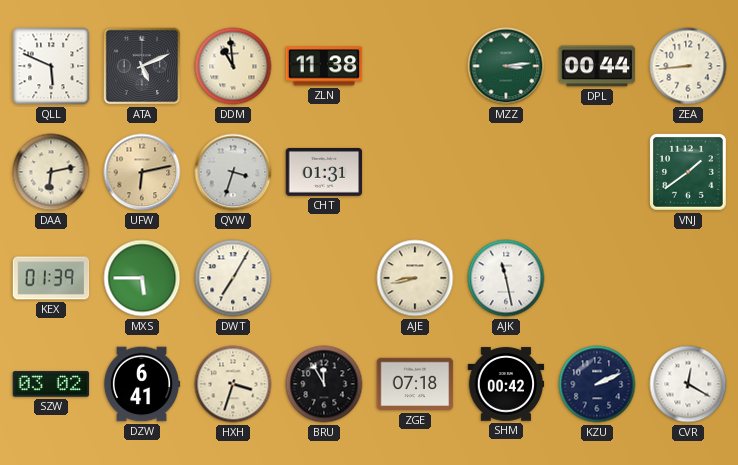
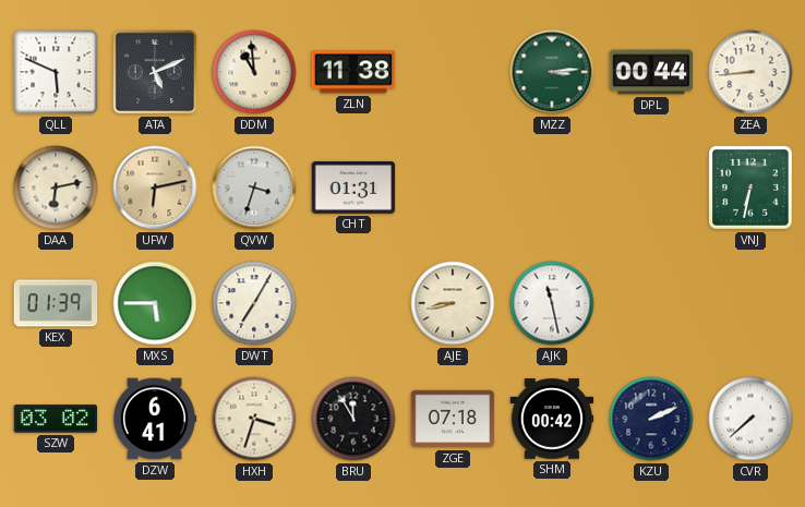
VNJ: 1:39 -> 6:32
CVR: 12:20 -> 7:38
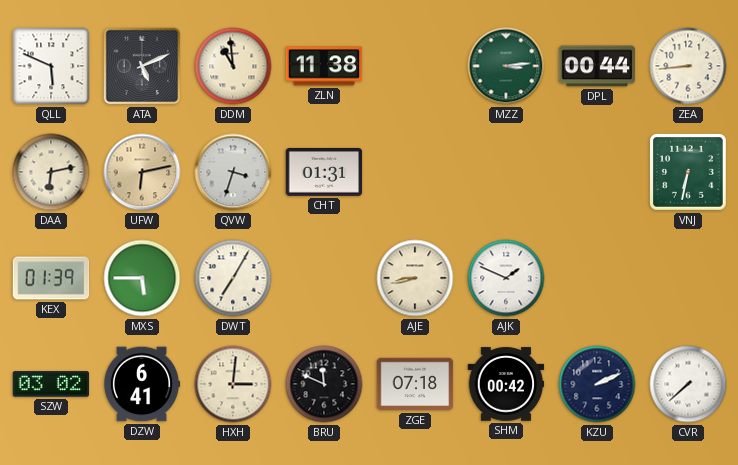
AJK: 11:28 -> 1:49
HXH: 3:33 -> 3:01
BRU: 11:55 -> 11:49
